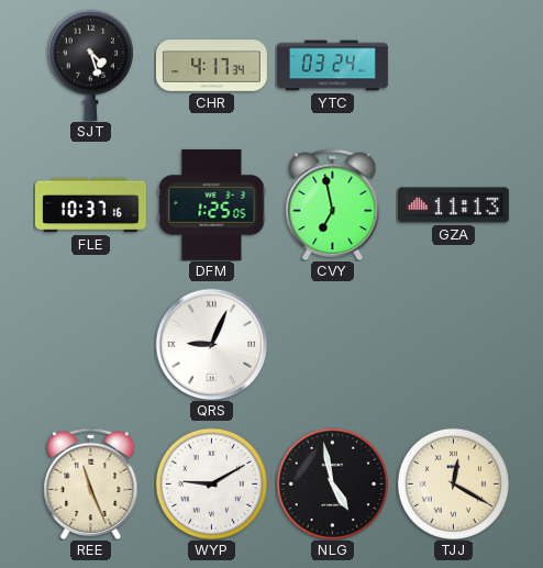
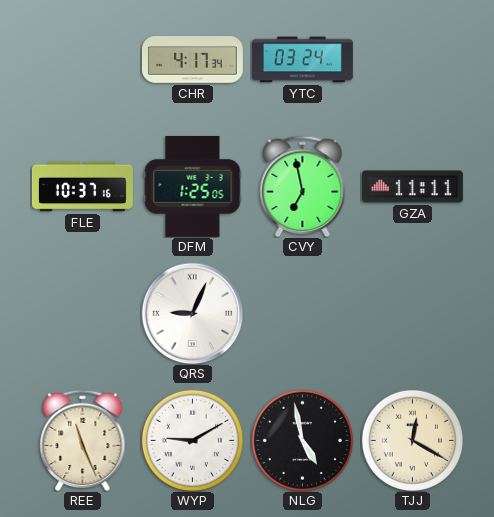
SJT: 4:27 -> none
GZA: 11:13 -> 11:11
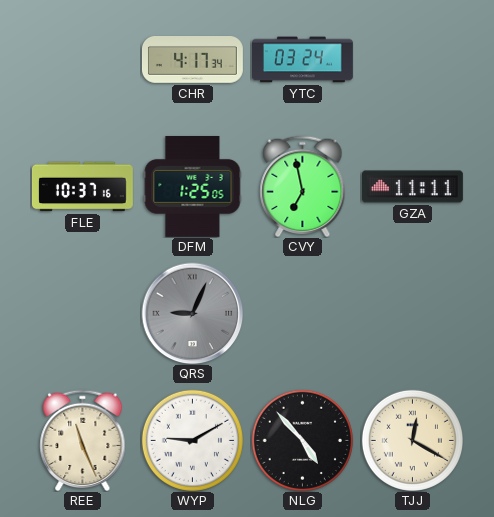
QRS dial: white -> grey
NLG: 4:58 -> 4:53
